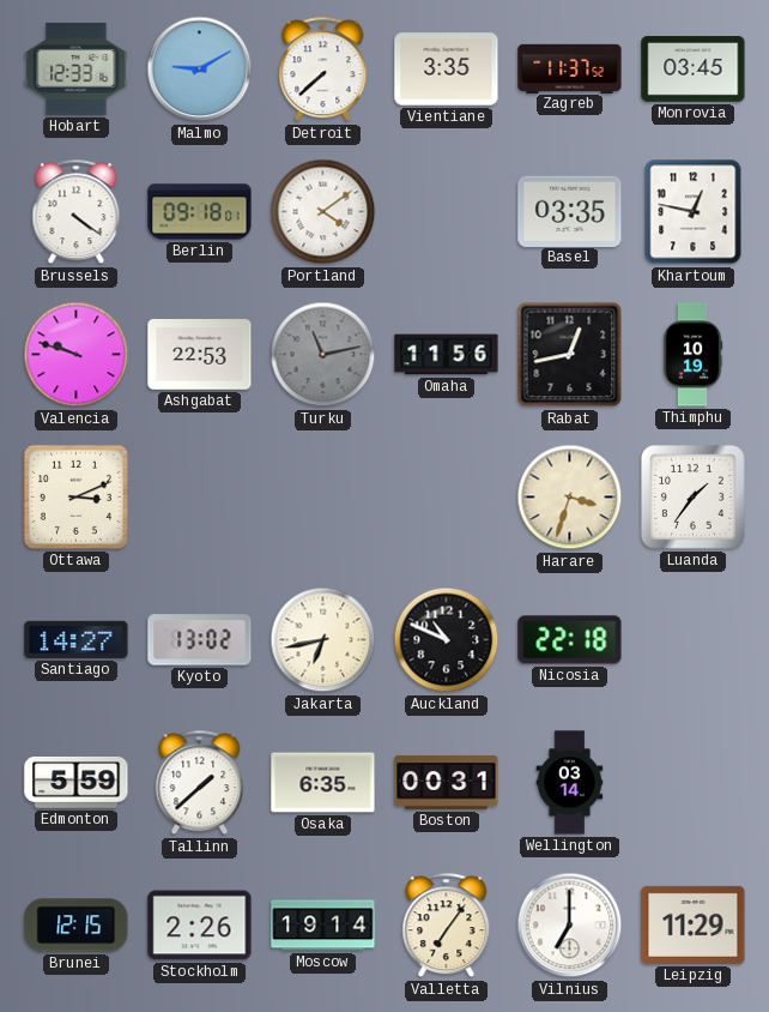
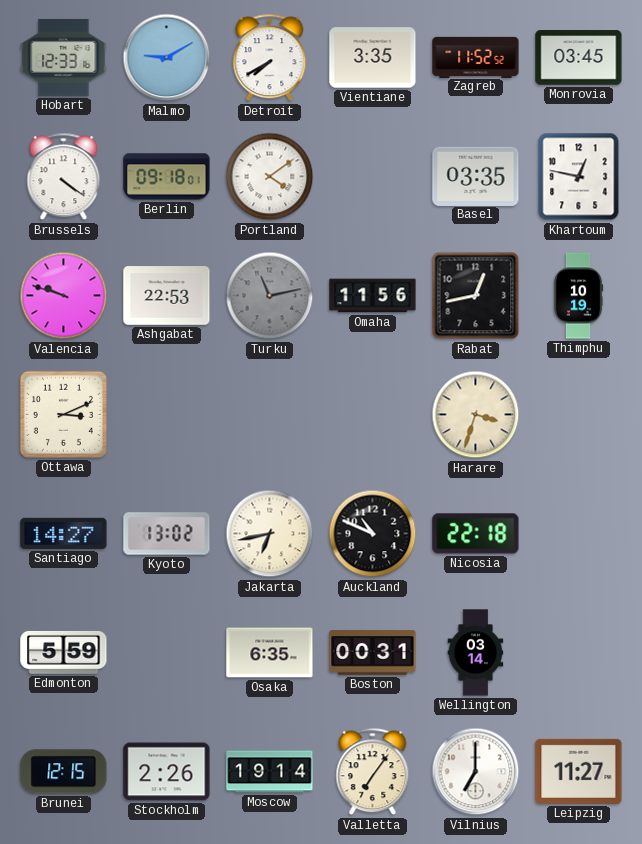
Detroit: 7:38 -> 7:40
Zagreb: 11:37 -> 11:52
Luanda: 1:36 -> none
Tallinn: 1:38 -> none
Leipzig: 11:29 -> 11:27
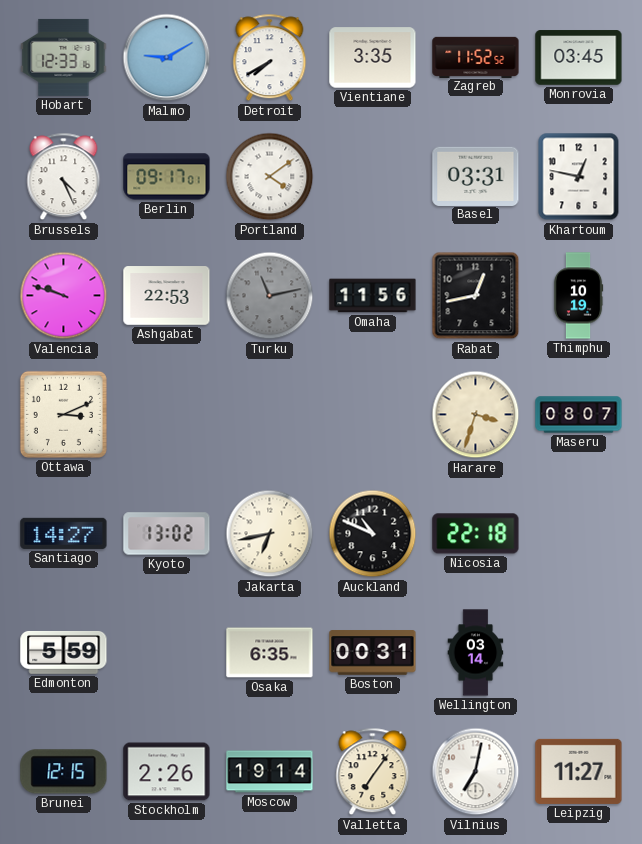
Brussels: 4:21 -> 4:26
Berlin: 09:18 -> 09:17
Basel: 03:35 -> 03:31
Maseru: none -> 08:07
Vilnius: 7:00 -> 7:02
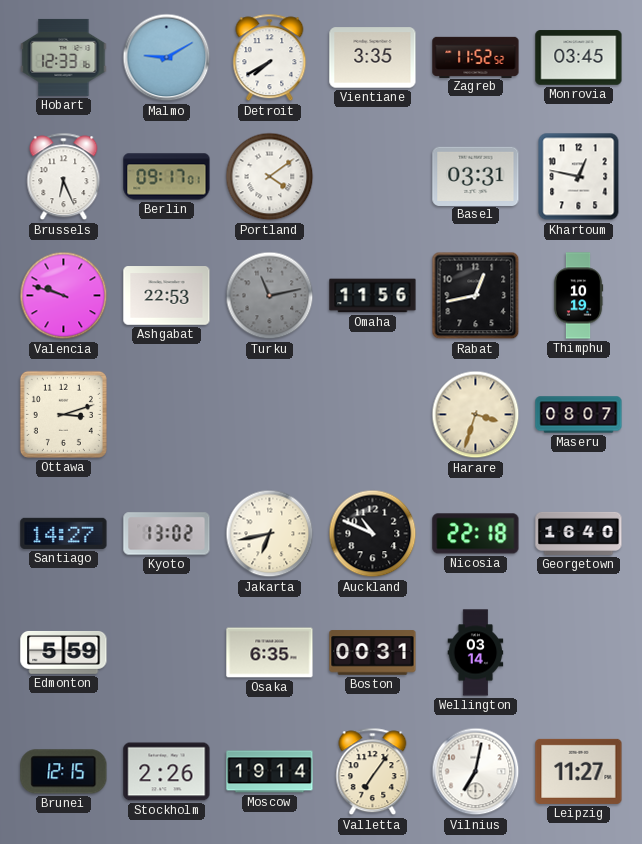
Brussels: 4:26 -> 6:26
Ottawa: 3:11 -> 3:12
Georgetown: none -> 16:40
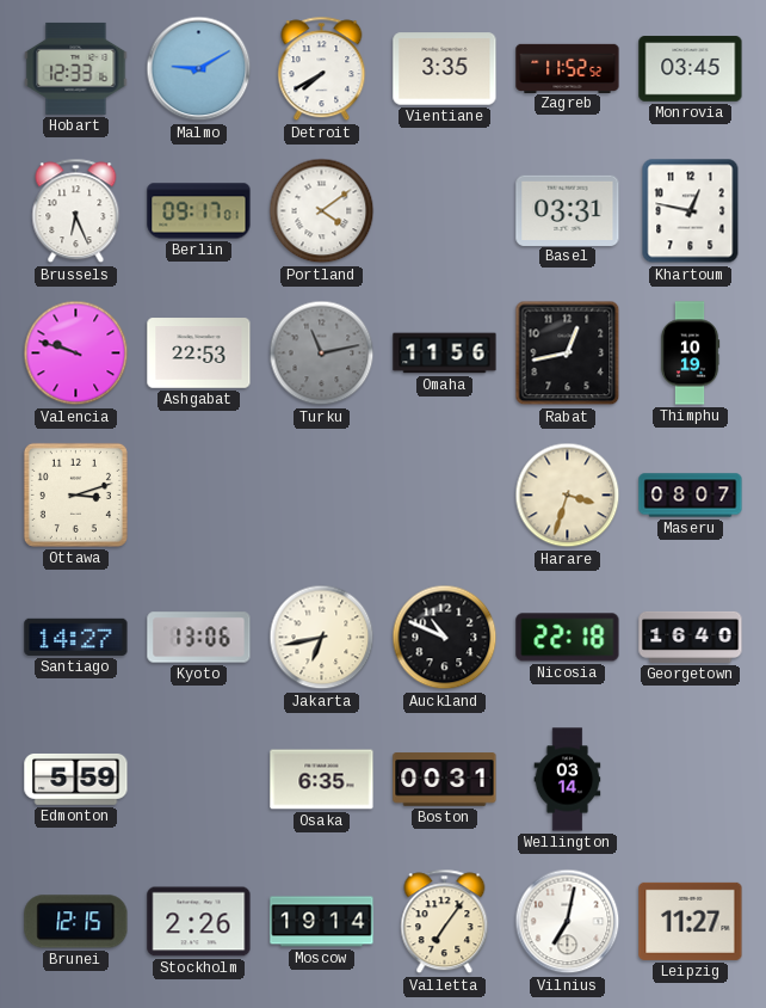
Kyoto: 13:02 -> 13:06
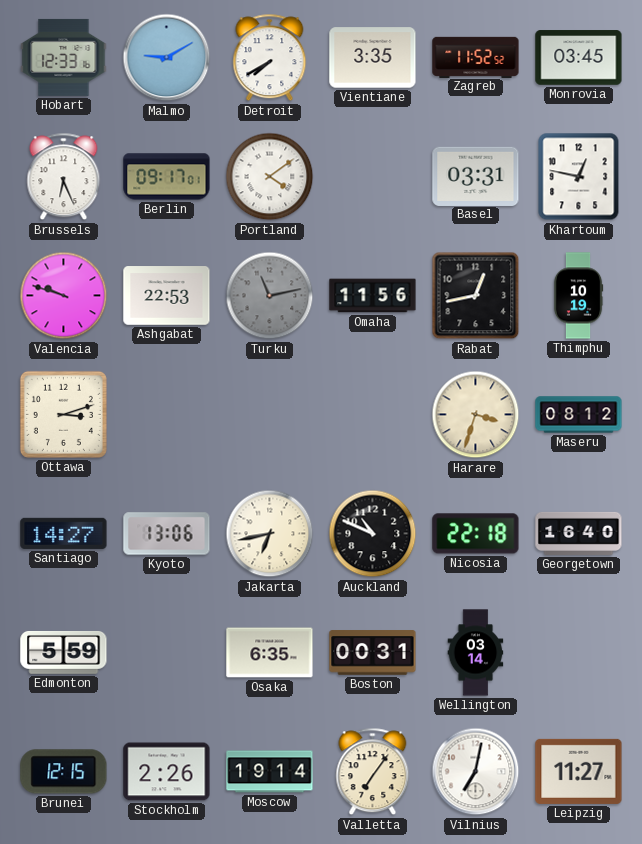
Maseru: 08:07 -> 08:12
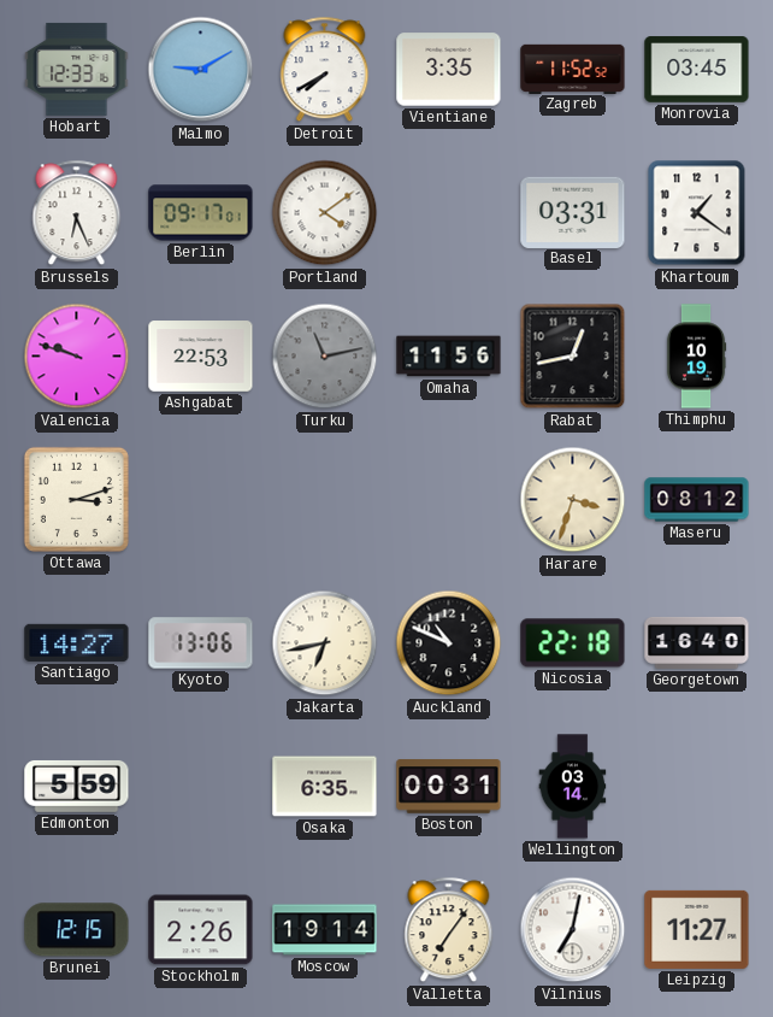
Khartoum: 12:47 -> 1:21
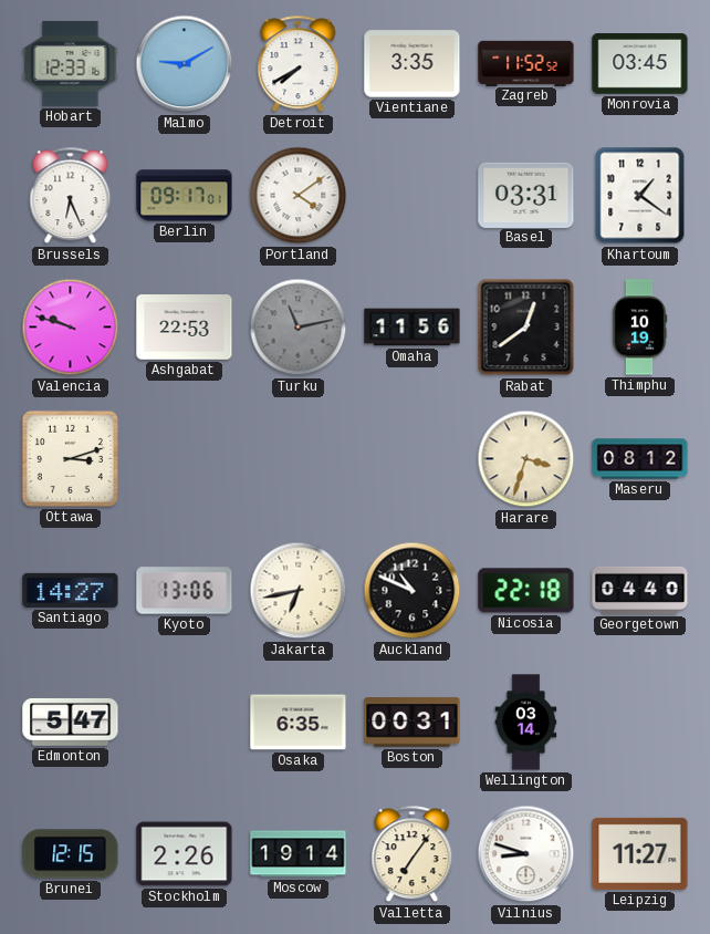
Rabat: 12:43 -> 12:39
Georgetown: 16:40 -> 04:40
Edmonton: 5:59 -> 5:47
Vilnius: 7:02 -> 8:48
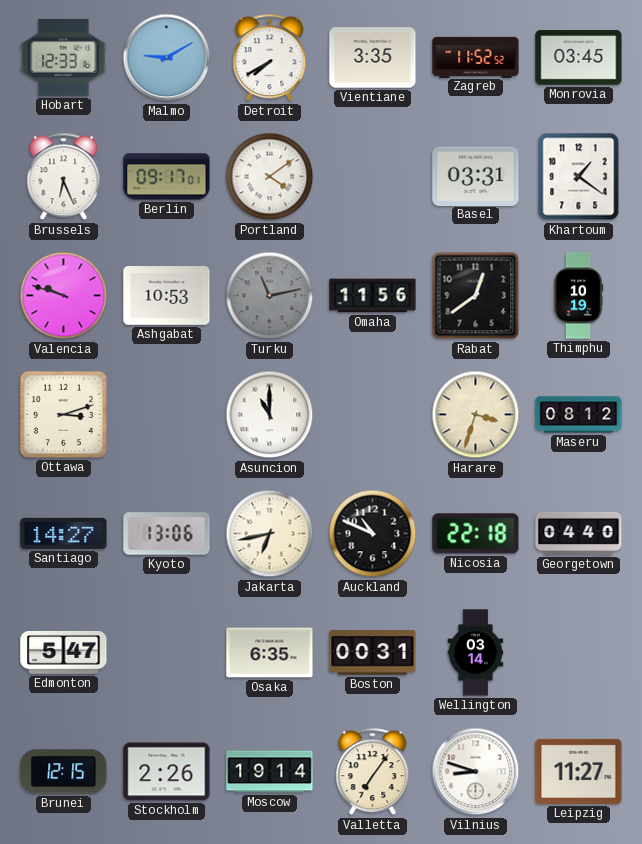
Ashgabat: 22:53 -> 10:53
Asuncion: none -> 11:00
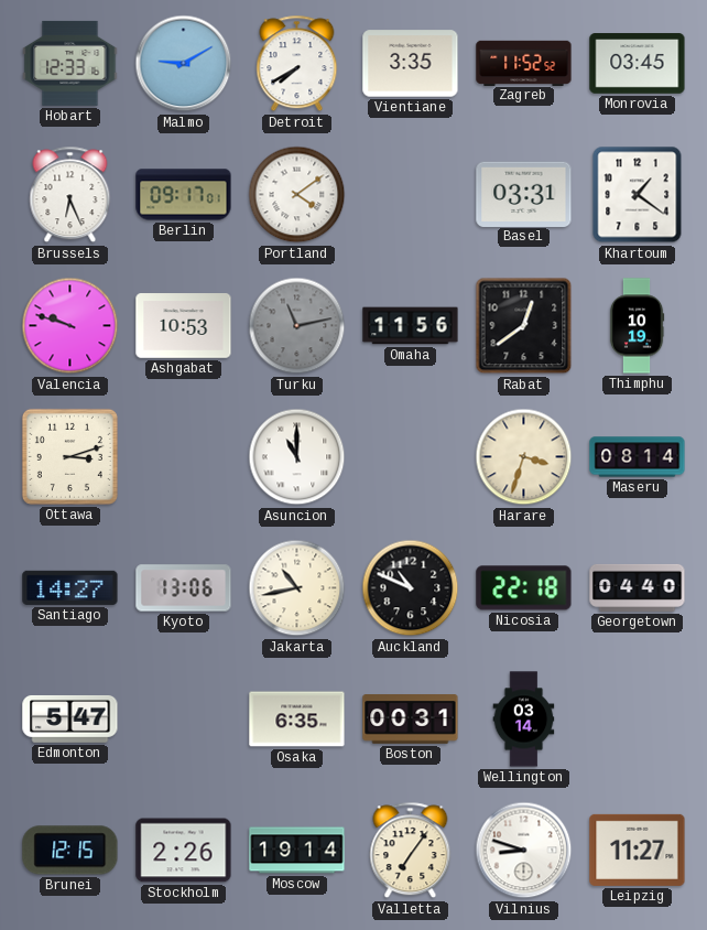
Maseru: 08:12 -> 08:14
Jakarta: 6:43 -> 10:43
